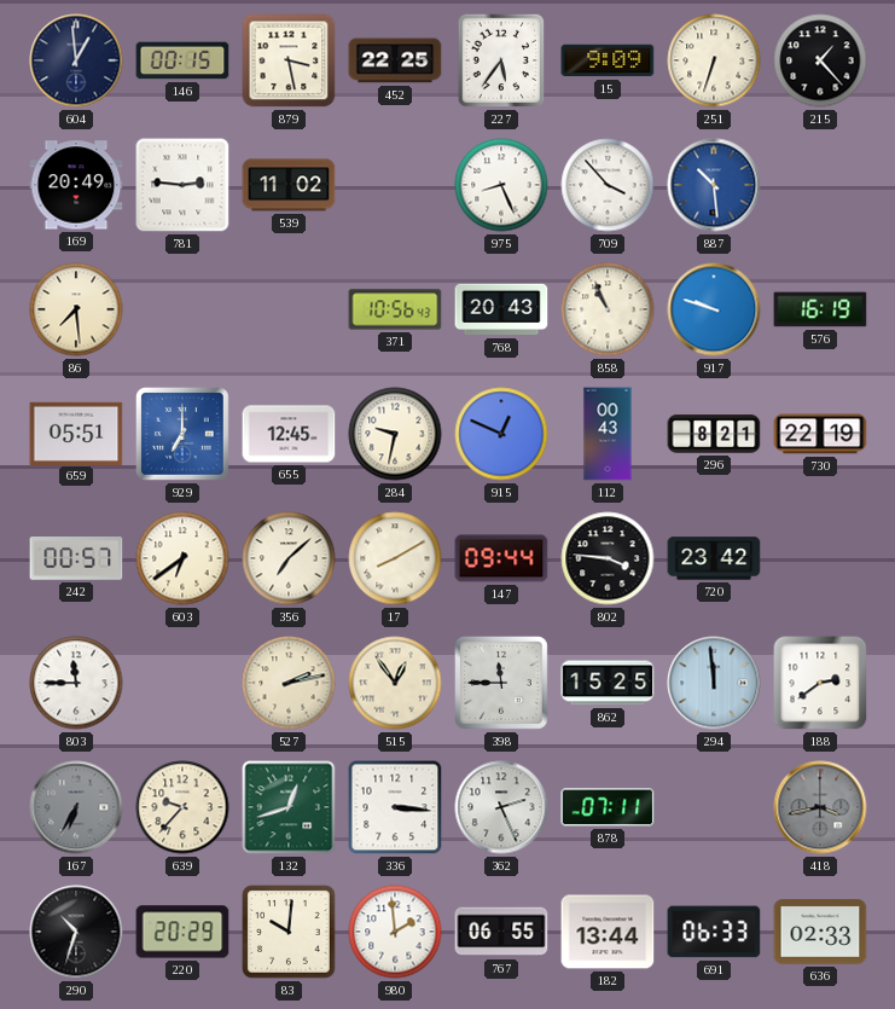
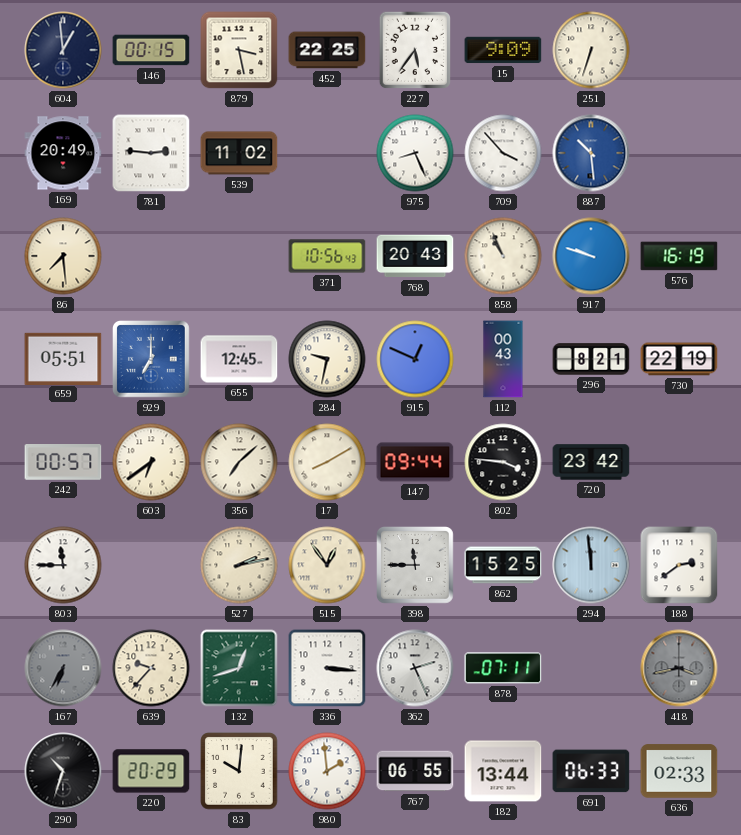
215: 1:23 -> none
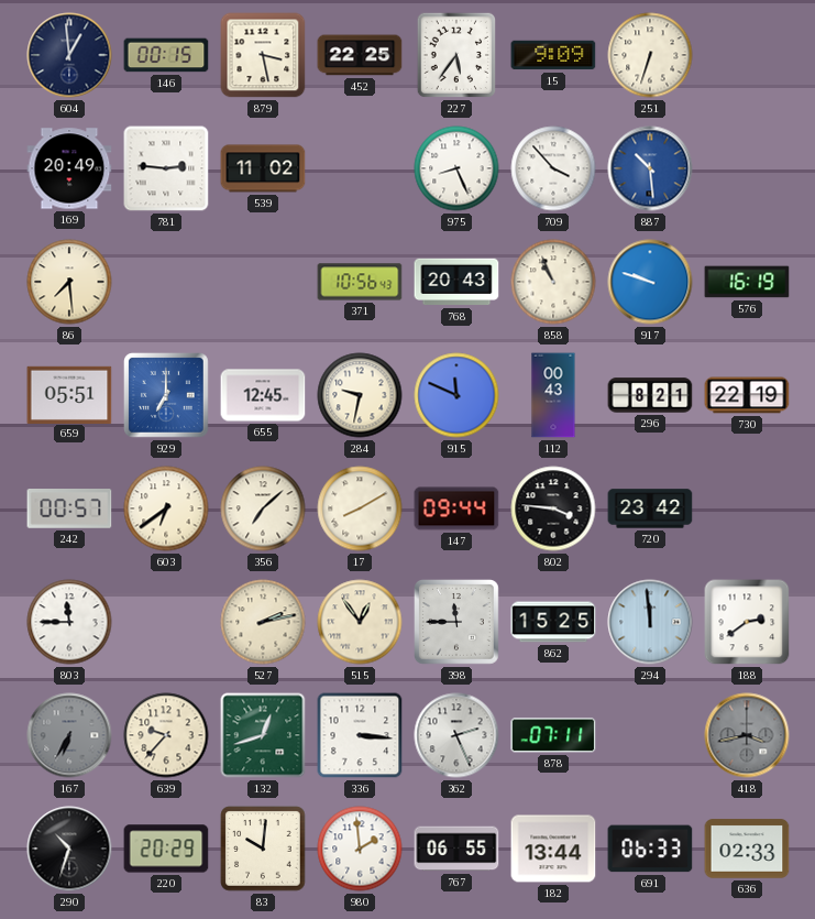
915: 12:49 -> 11:49
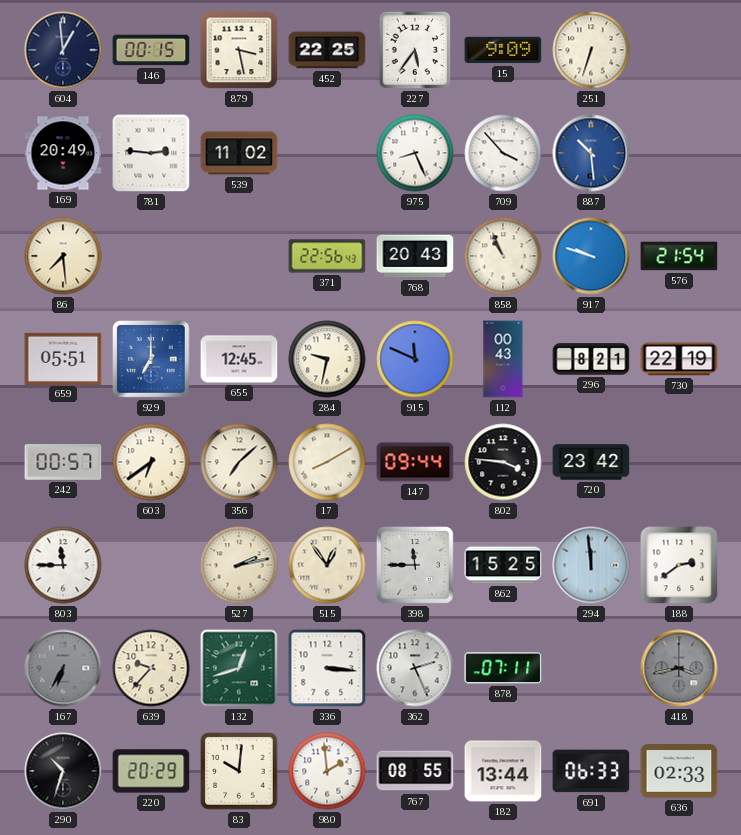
371: 10:56 -> 22:56
576: 16:19 -> 21:54
767: 06:55 -> 08:55
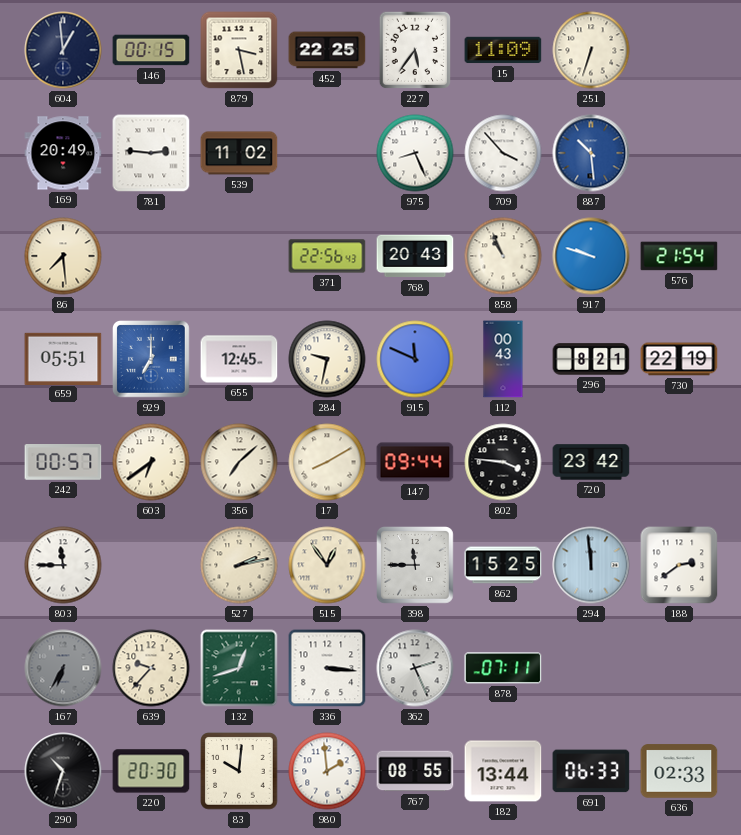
15: 9:09 -> 11:09
418: 3:43 -> none
220: 20:29 -> 20:30
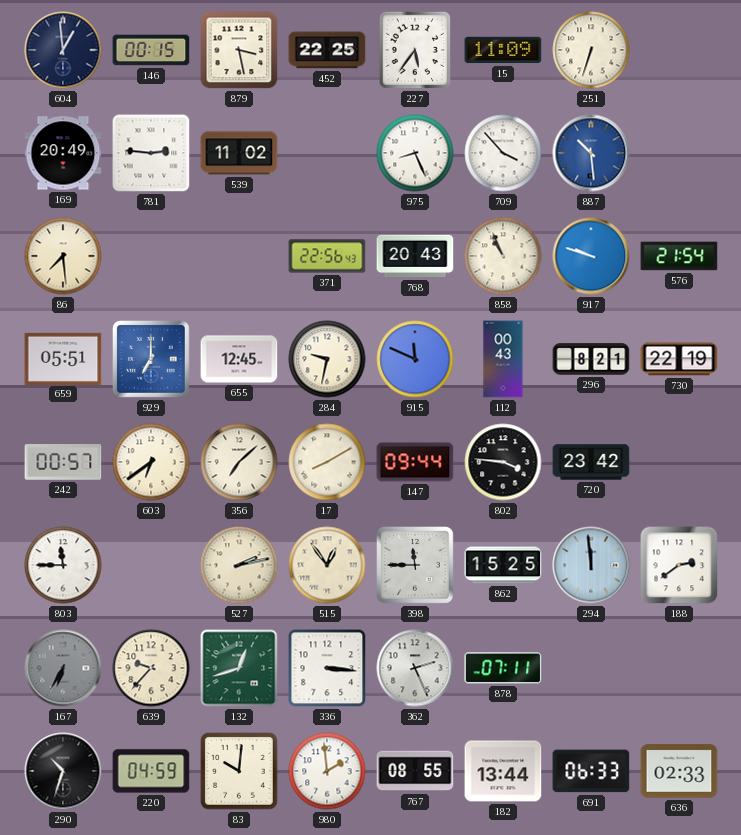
220: 20:30 -> 04:59
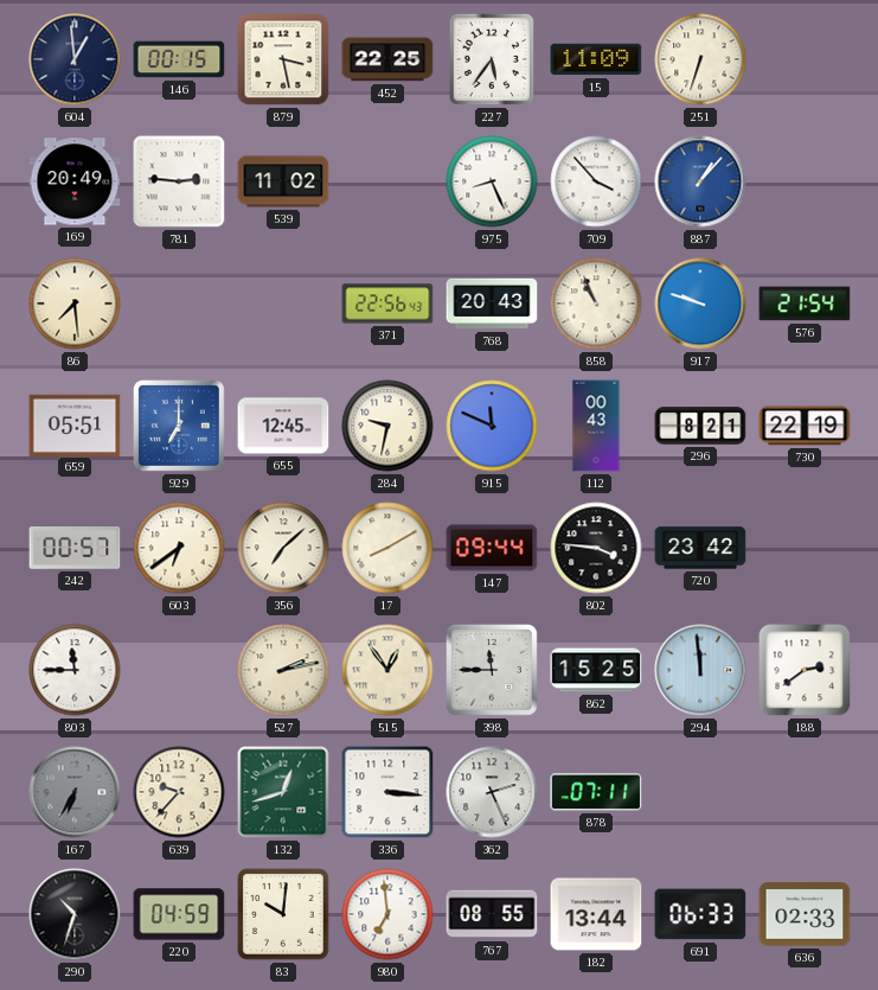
887: 10:29 -> 1:07
980: 1:59 -> 6:59
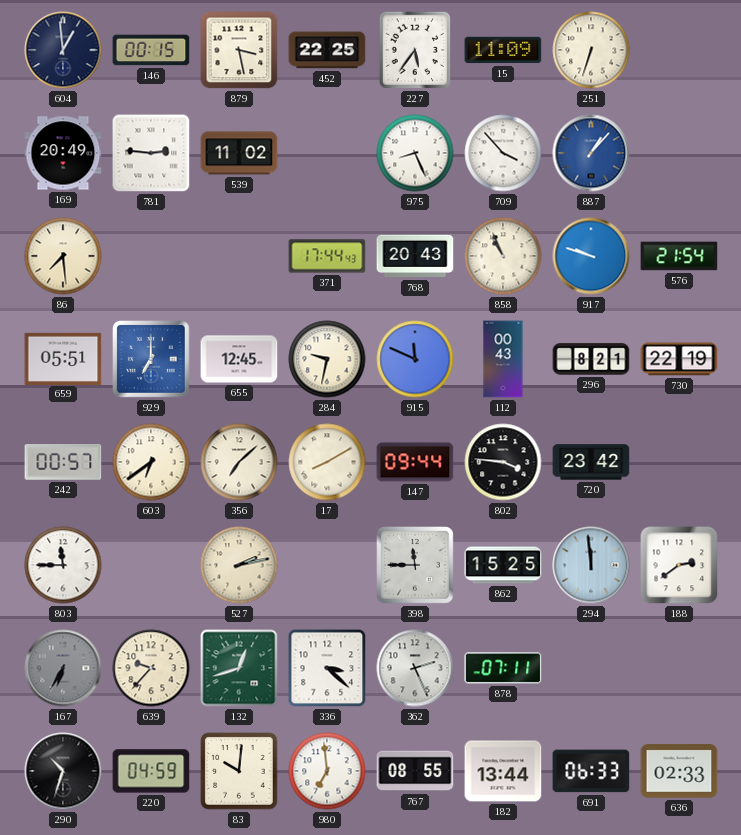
371: 22:56 -> 17:44
515: 12:54 -> none
336: 3:16 -> 3:22
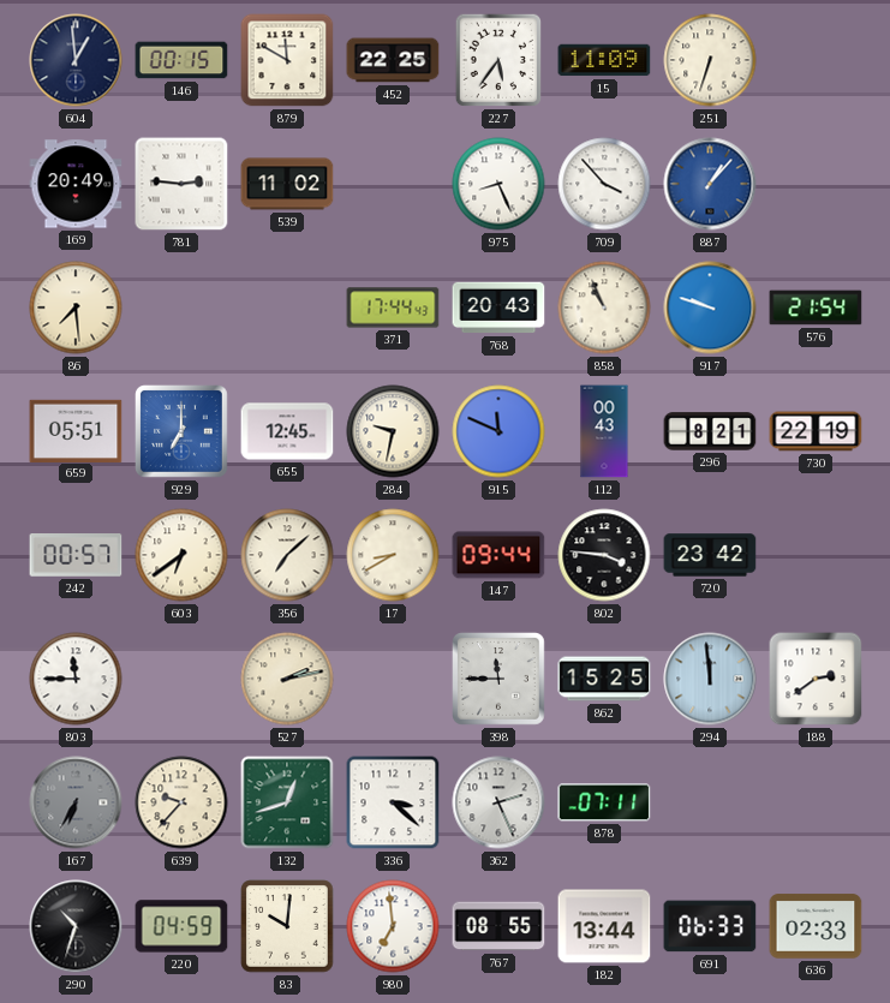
879: 3:28 -> 11:50
17: 8:10 -> 8:40
